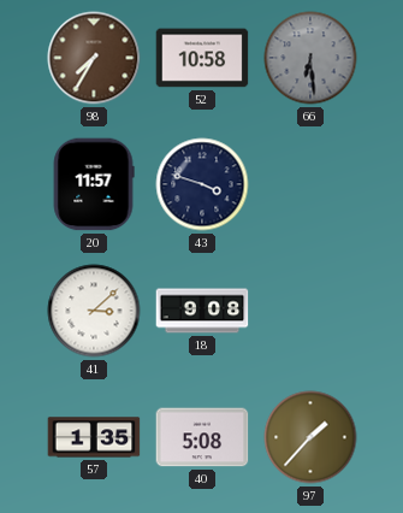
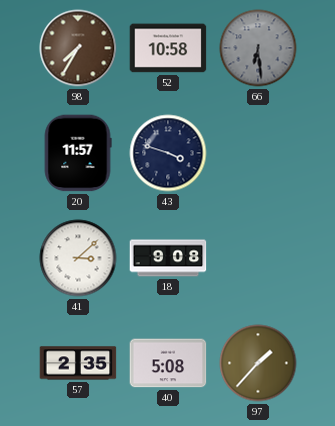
57: 1:35 -> 2:35
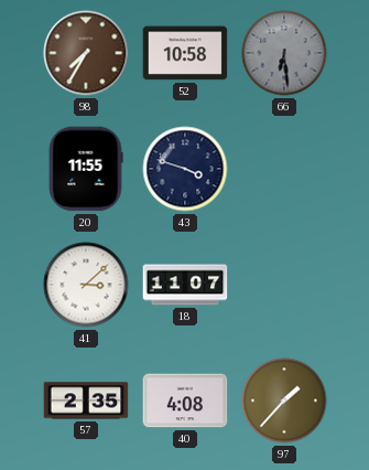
20: 11:57 -> 11:55
18: 9:08 -> 11:07
40: 5:08 -> 4:08
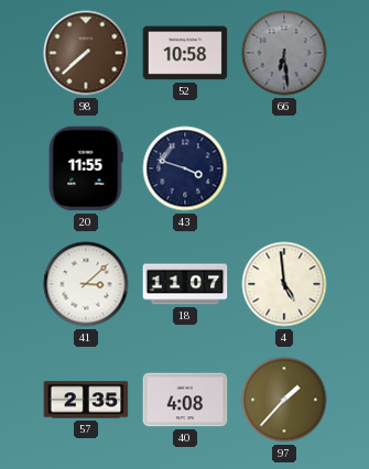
98: 7:35 -> 7:38
4: none -> 4:59
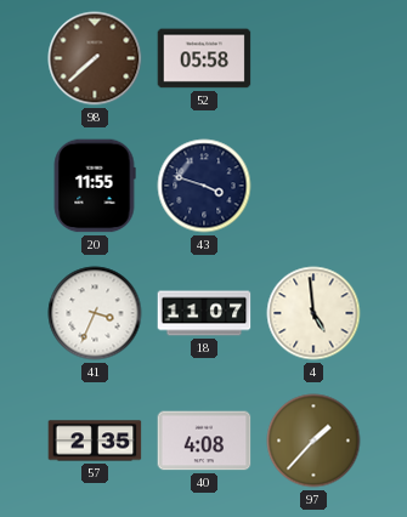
52: 10:58 -> 05:58
66: 6:29 -> none
41: 3:08 -> 3:34
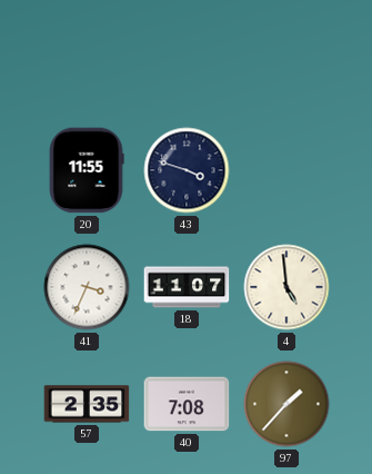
98: 7:38 -> none
52: 05:58 -> none
40: 4:08 -> 7:08
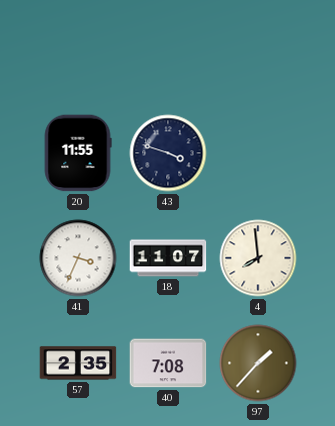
4: 4:59 -> 7:59
